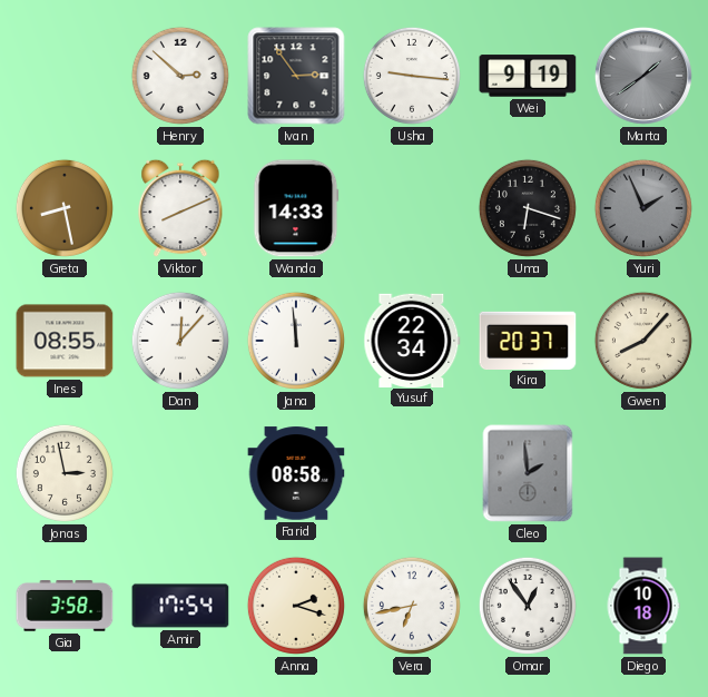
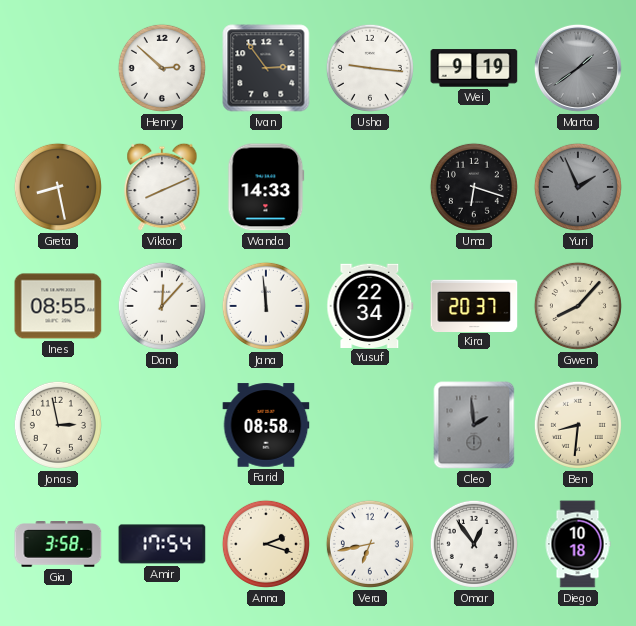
Ben: none -> 8:31
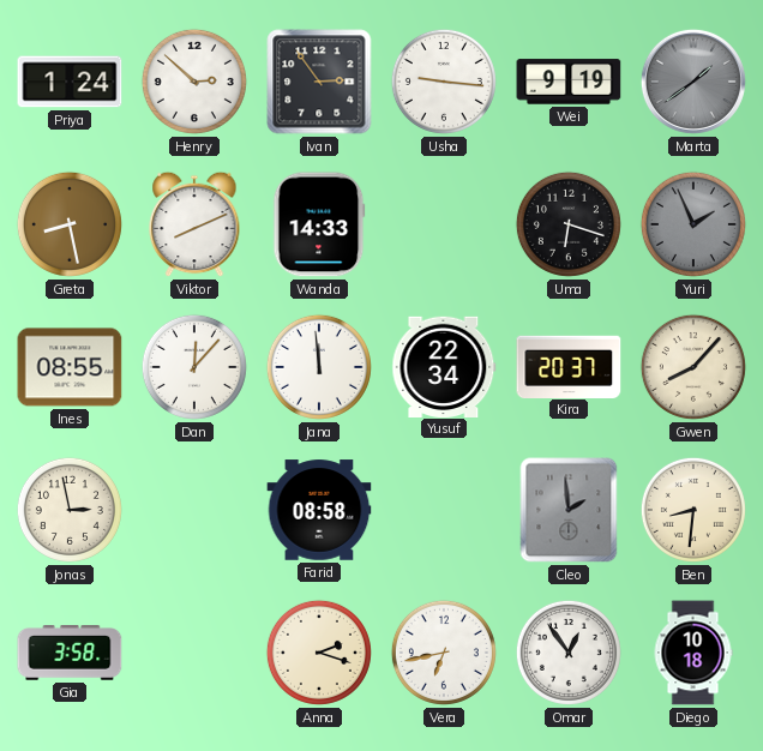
Priya: none -> 1:24
Amir: 17:54 -> none
